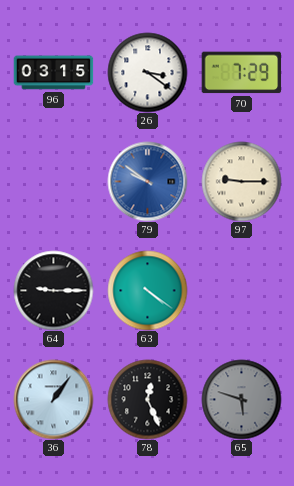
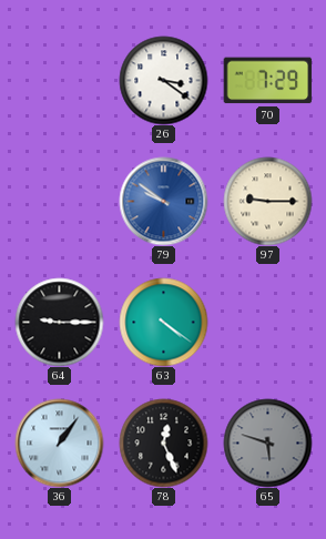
96: 03:15 -> none
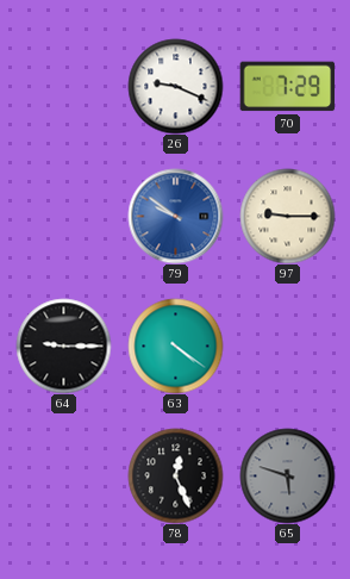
26: 3:21 -> 9:19
36: 1:06 -> none
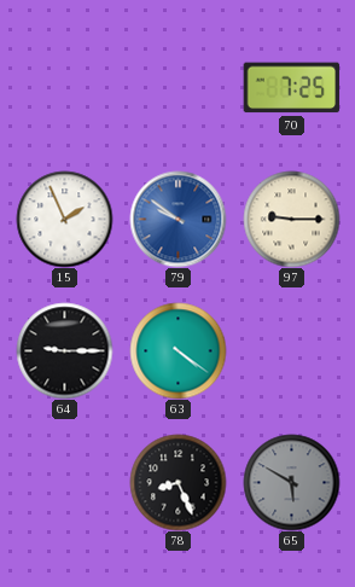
26: 9:19 -> none
70: 7:29 -> 7:25
15: none -> 1:56
78: 12:26 -> 8:26
65: 5:48 -> 5:50
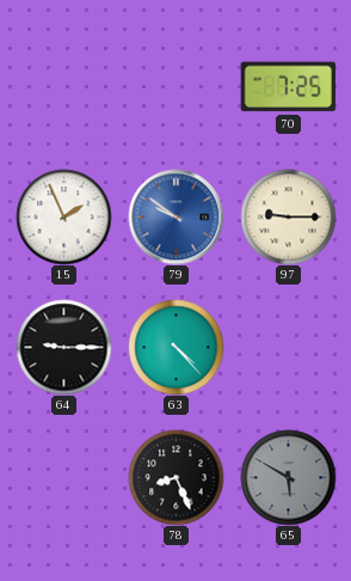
63: 4:21 -> 4:23
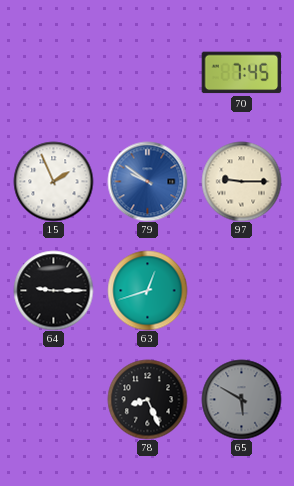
70: 7:25 -> 7:45
63: 4:23 -> 12:42
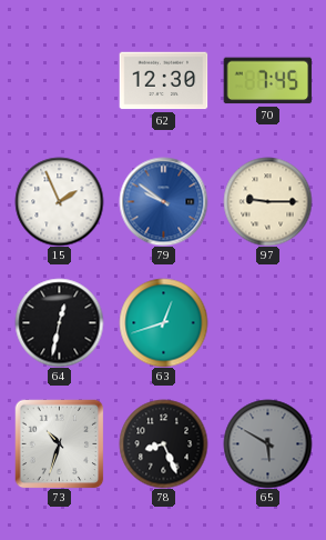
62: none -> 12:30
64: 9:15 -> 12:32
73: none -> 10:33
